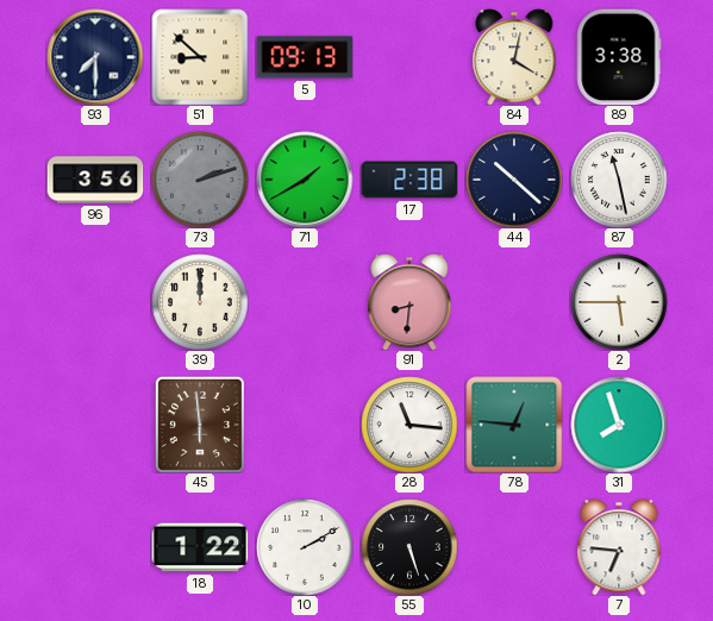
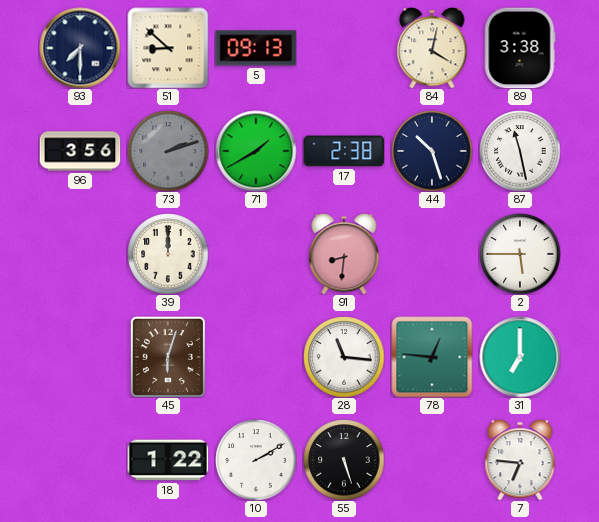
44: 10:22 -> 10:27
45: 5:59 -> 6:03
31: 7:57 -> 7:00
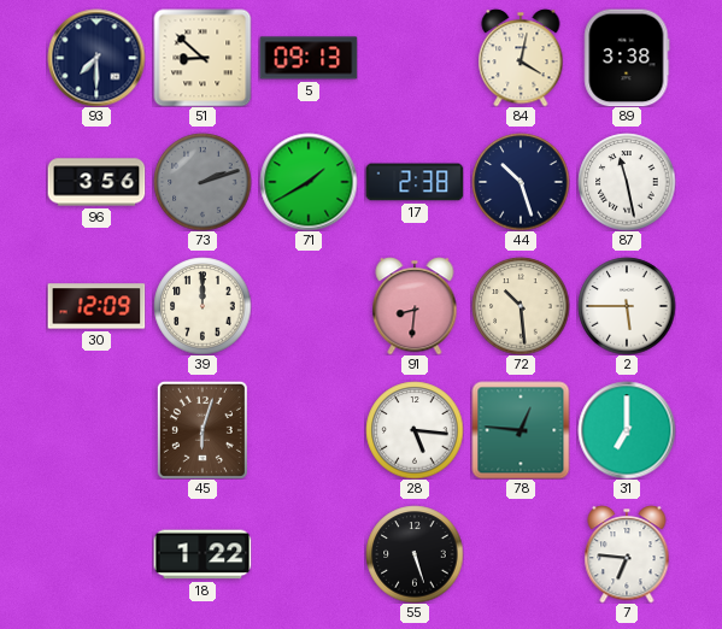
30: none -> 12:09
72: none -> 10:29
28: 11:16 -> 5:16
10: 2:10 -> none
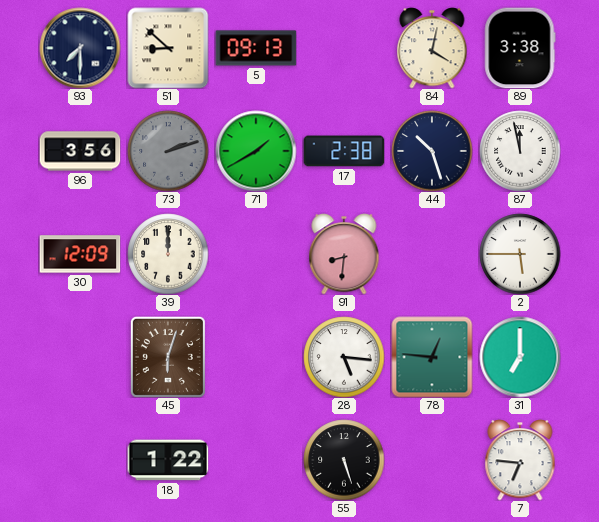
87: 11:28 -> 11:58
72: 10:29 -> none
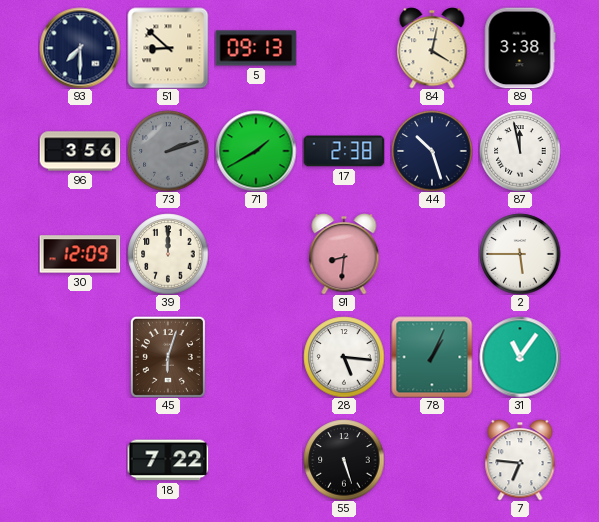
78: 12:46 -> 1:04
31: 7:00 -> 11:06
18: 1:22 -> 7:22
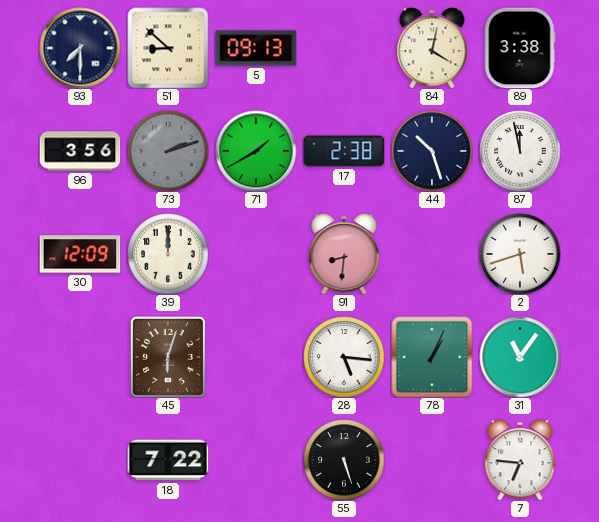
2: 5:45 -> 5:42
